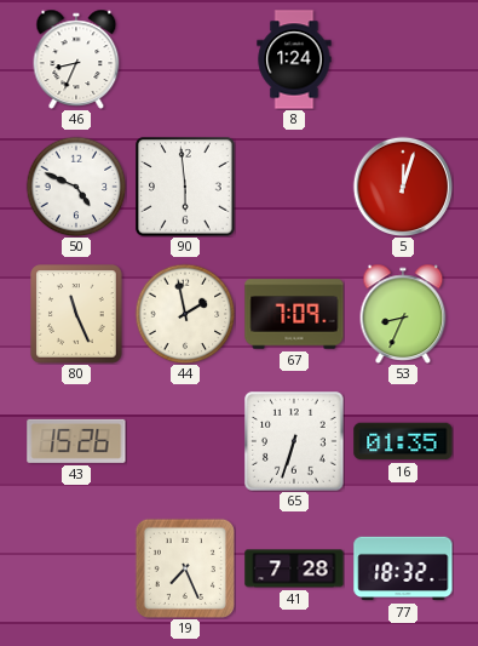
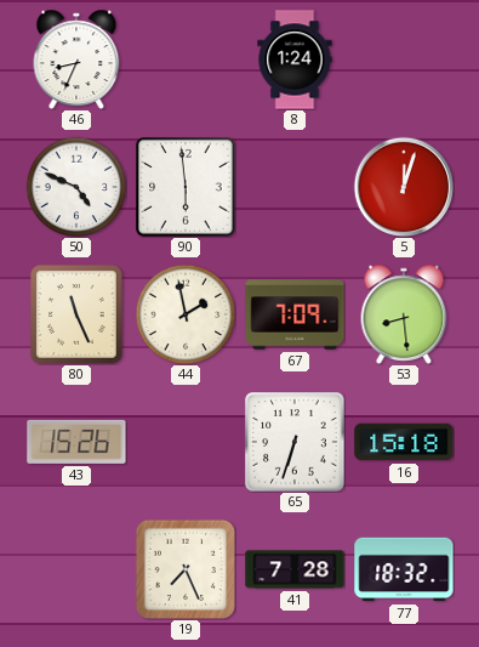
53: 8:34 -> 8:29
16: 01:35 -> 15:18
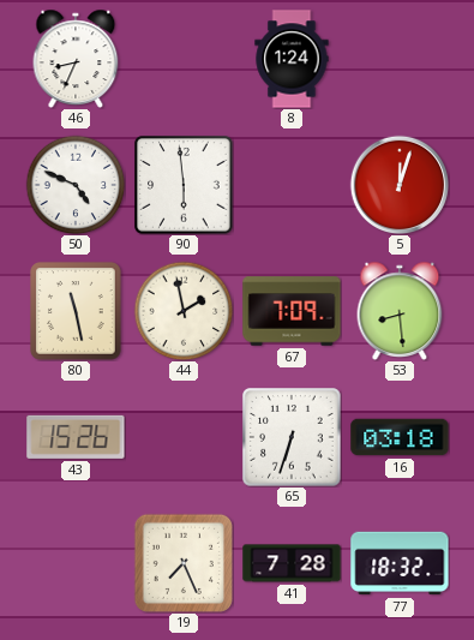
80: 11:26 -> 11:28
16: 15:18 -> 03:18
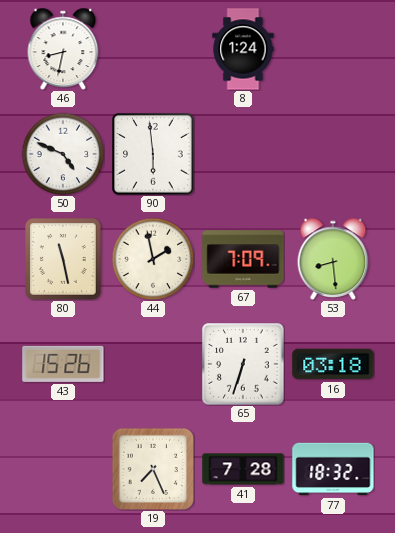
46: 8:34 -> 8:32
5: 12:03 -> none
